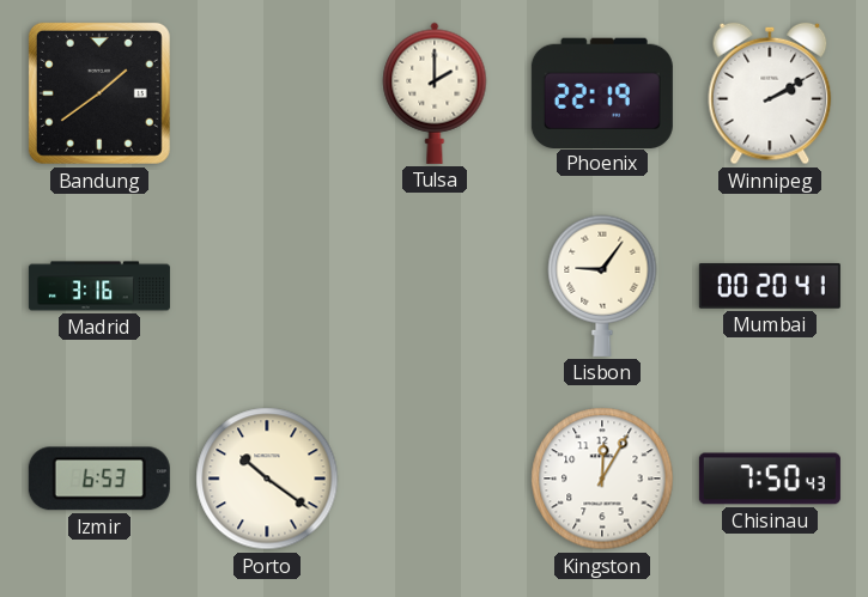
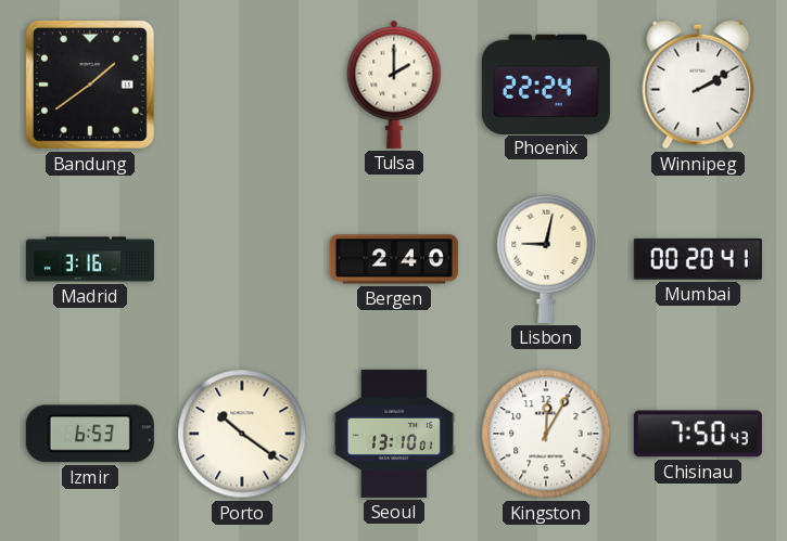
Phoenix: 22:19 -> 22:24
Bergen: none -> 2:40
Lisbon: 9:06 -> 9:02
Seoul: none -> 13:10
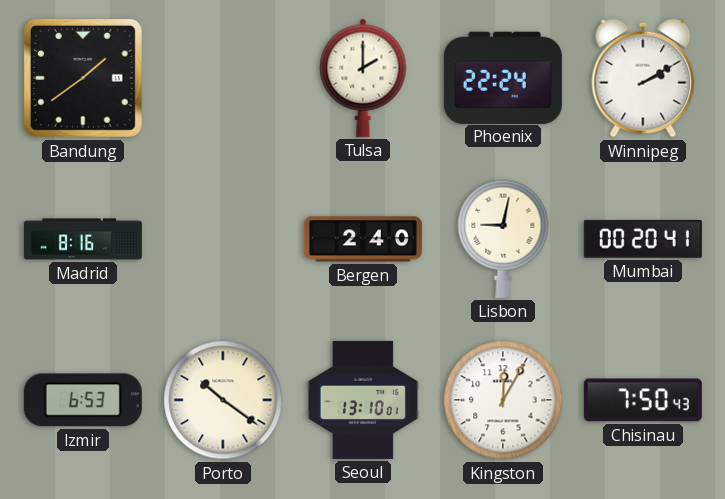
Madrid: 3:16 -> 8:16
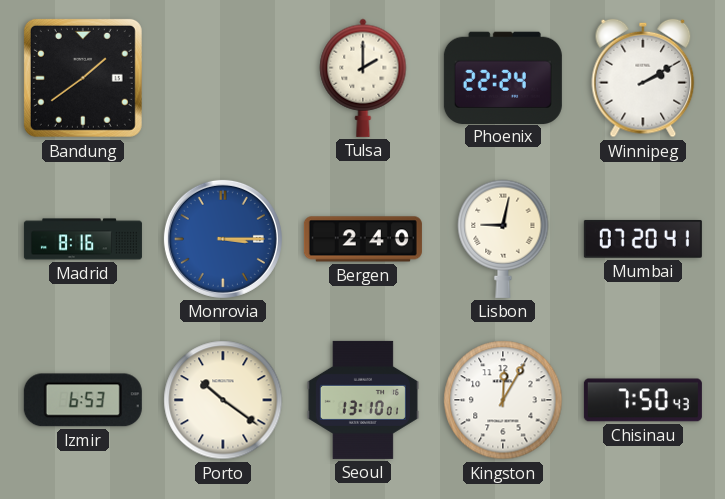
Monrovia: none -> 3:15
Mumbai: 00:20 -> 07:20
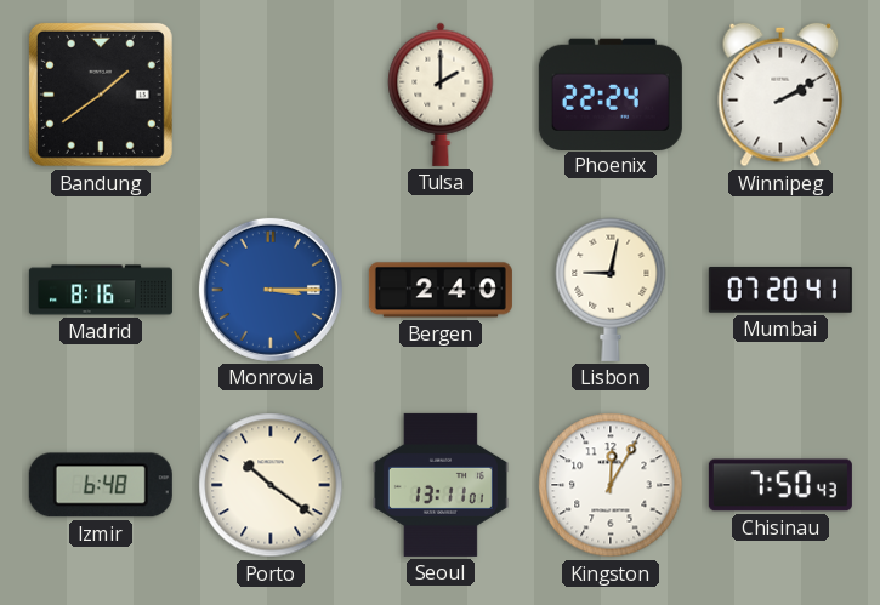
Izmir: 6:53 -> 6:48
Seoul: 13:10 -> 13:11
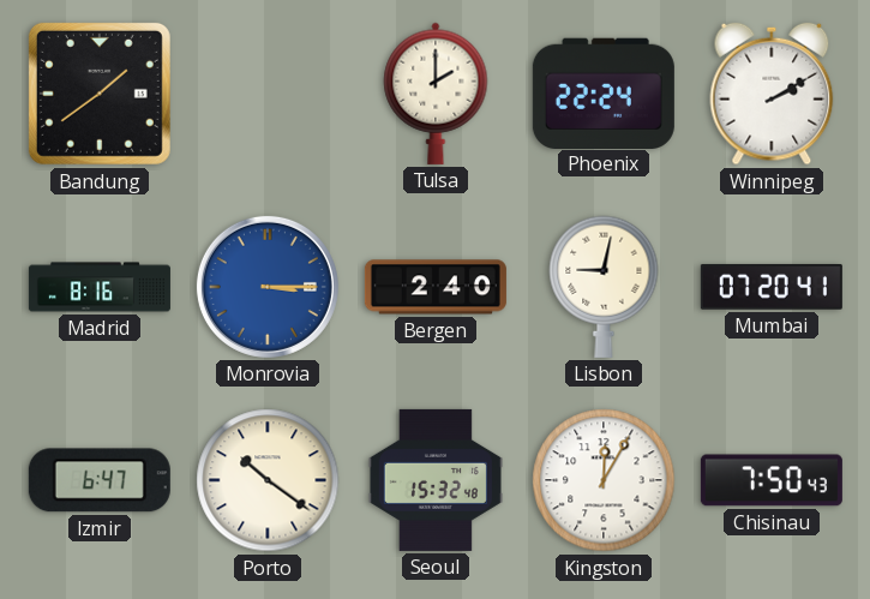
Izmir: 6:48 -> 6:47
Seoul: 13:11 -> 15:32
